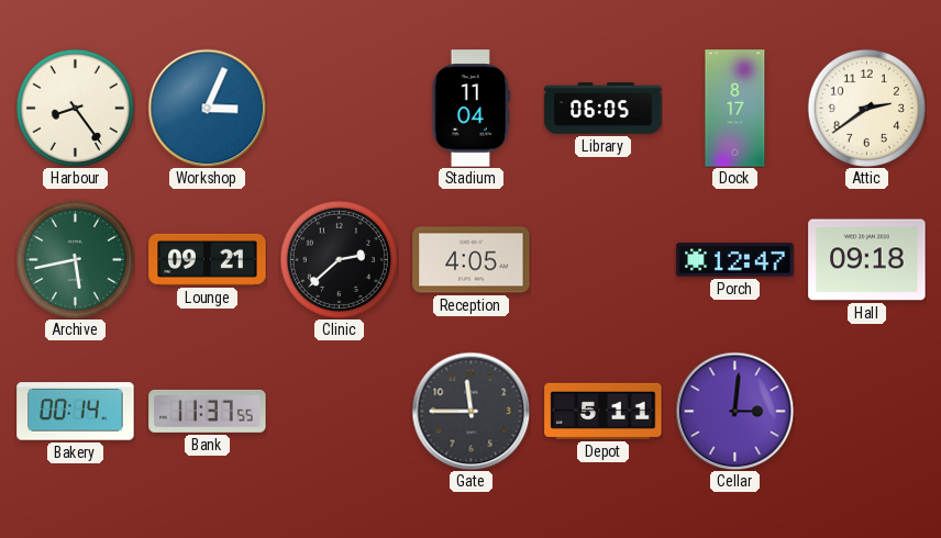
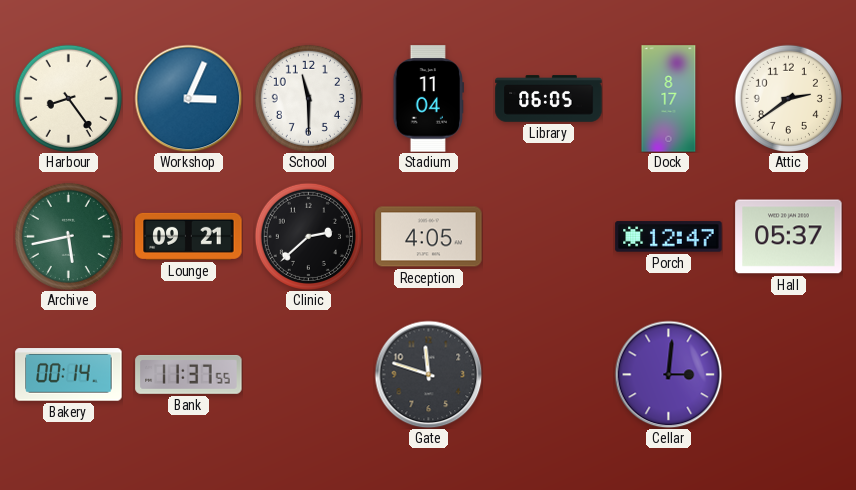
School: none -> 11:30
Hall: 09:18 -> 05:37
Gate: 11:45 -> 11:48
Depot: 5:11 -> none
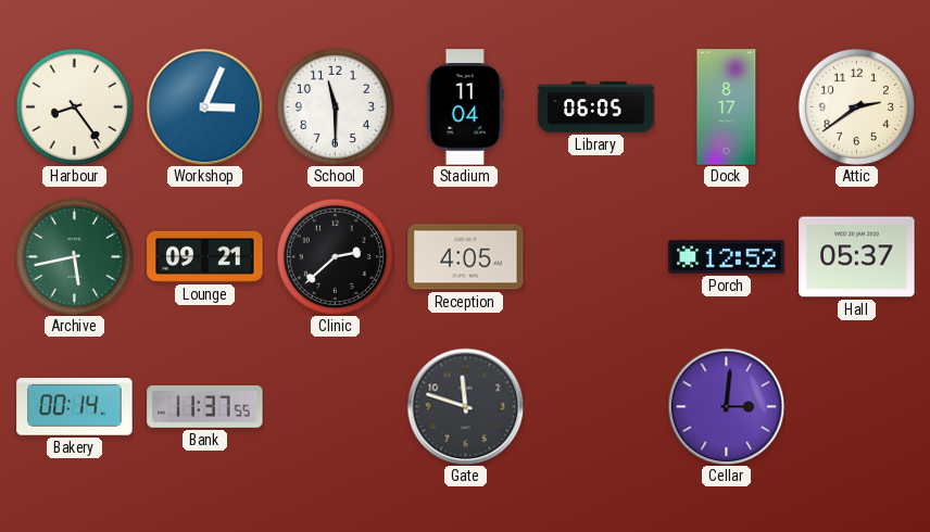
Porch: 12:47 -> 12:52
